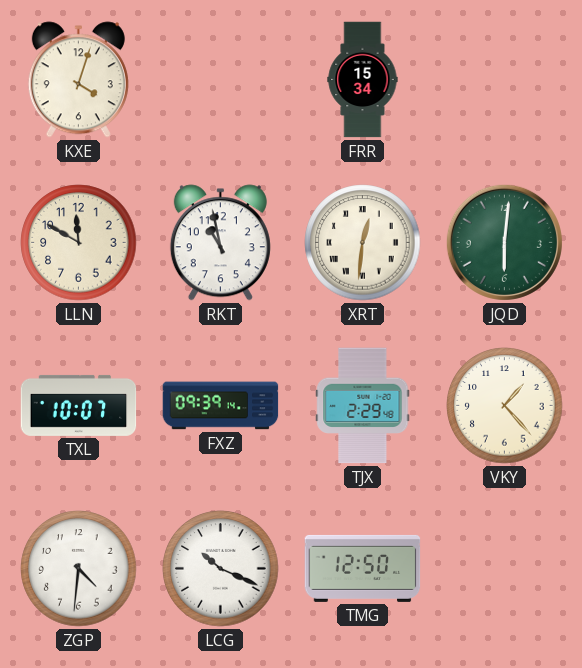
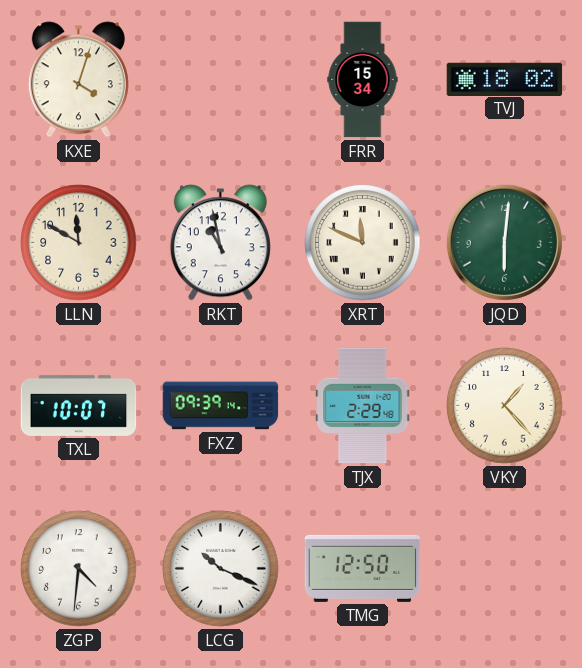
TVJ: none -> 18:02
XRT: 12:31 -> 11:49
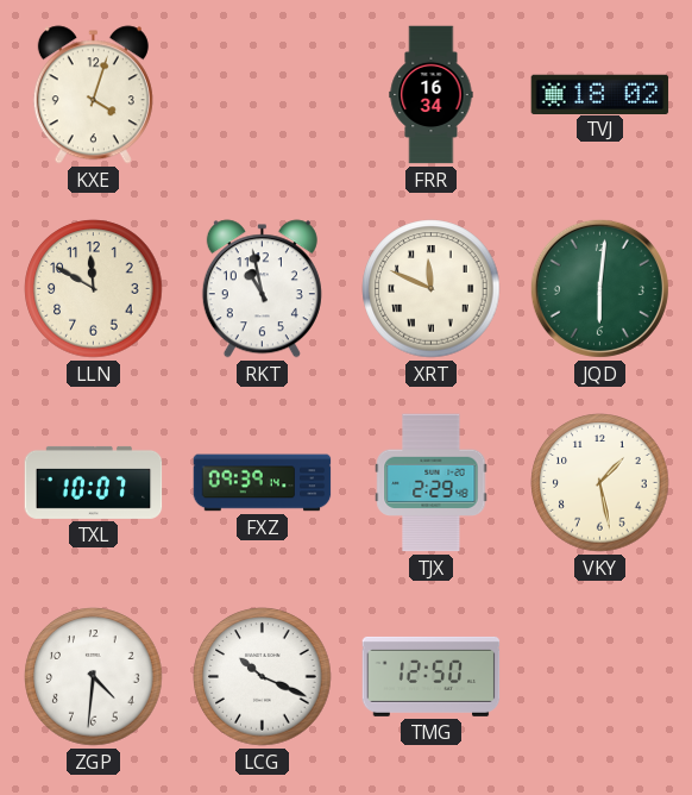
FRR: 15:34 -> 16:34
VKY: 1:23 -> 1:28
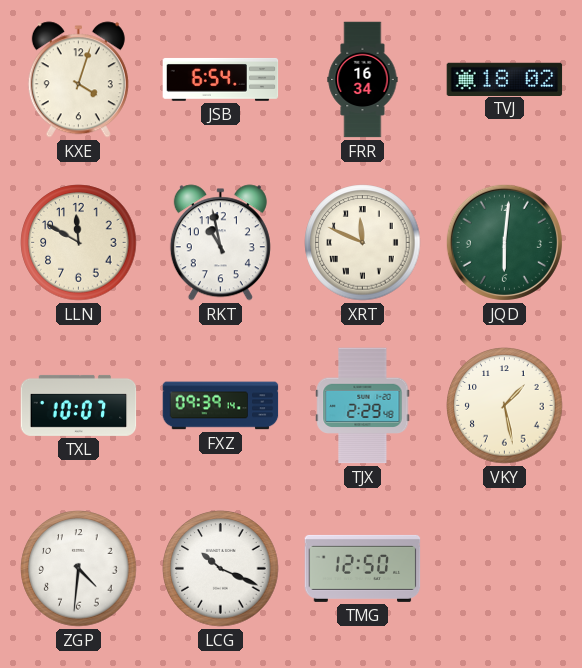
JSB: none -> 6:54
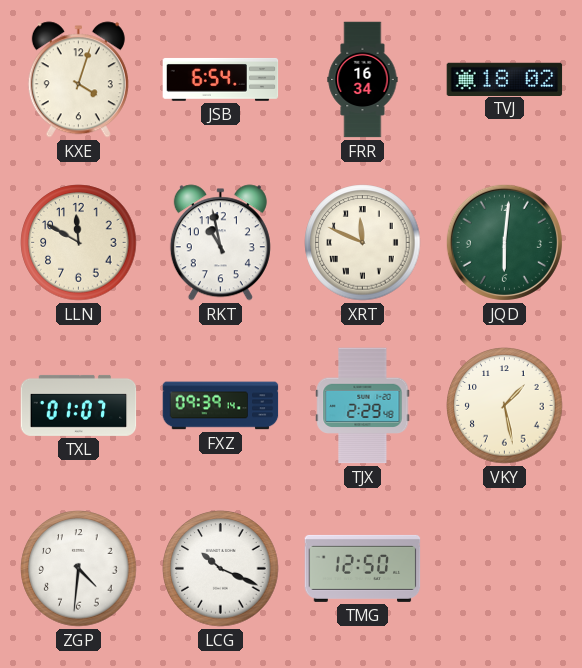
TXL: 10:07 -> 01:07
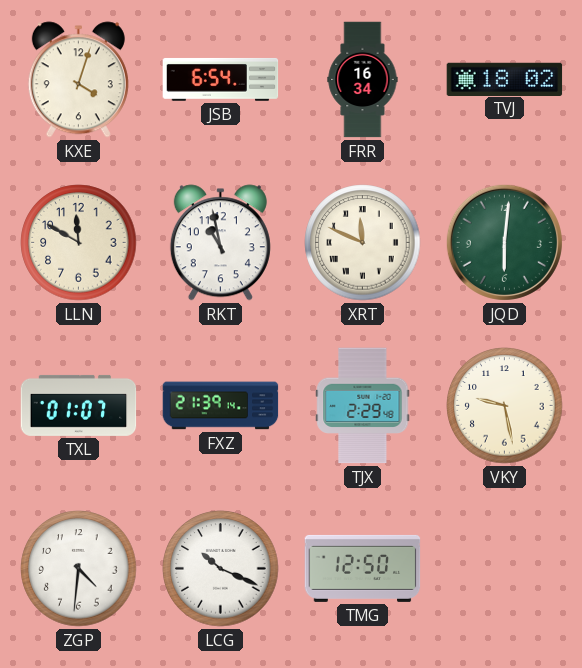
FXZ: 09:39 -> 21:39
VKY: 1:28 -> 9:28
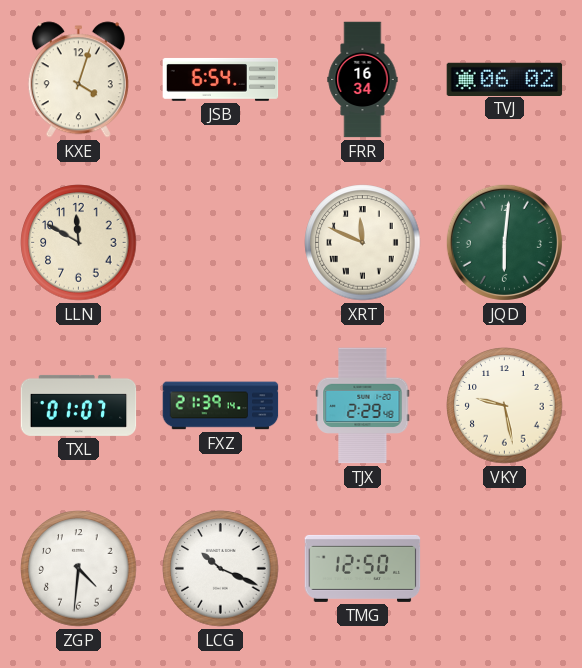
TVJ: 18:02 -> 06:02
RKT: 10:58 -> none
